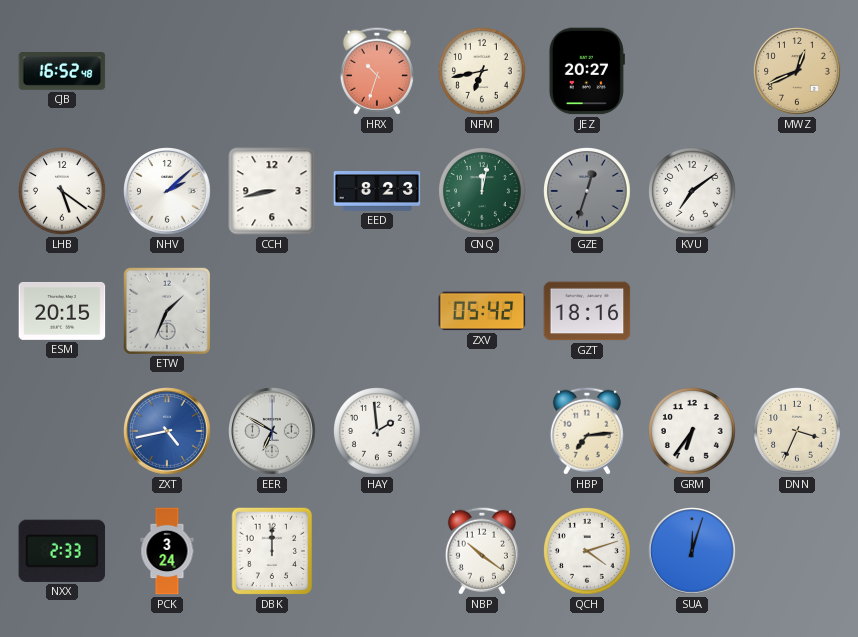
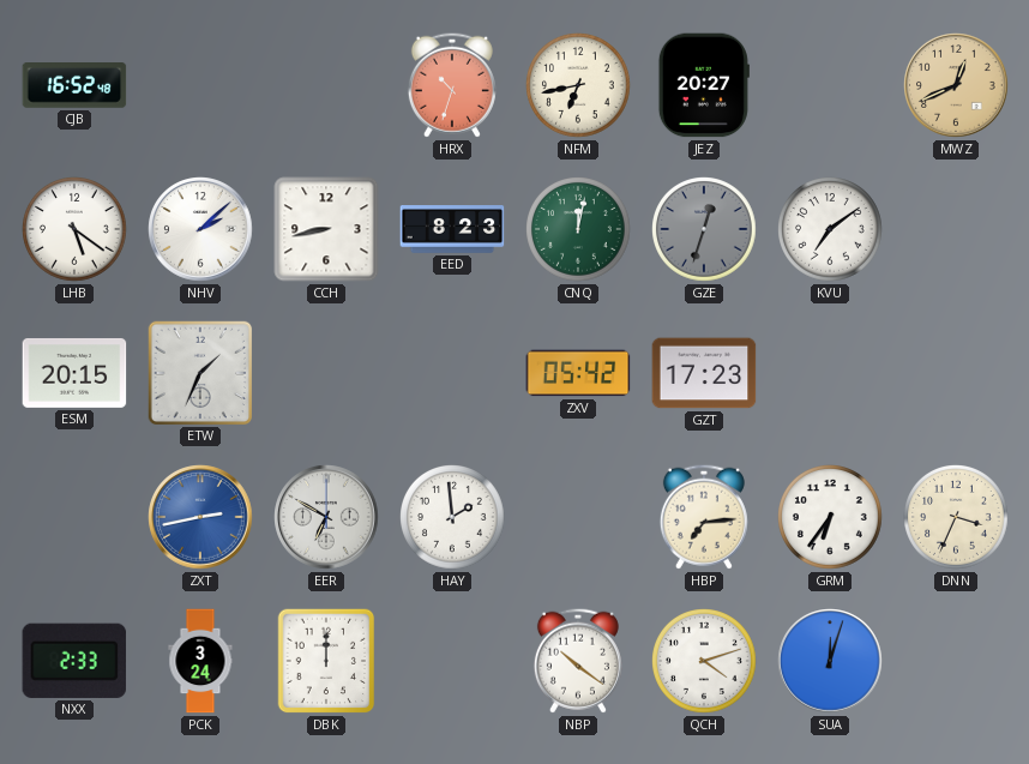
GZT: 18:16 -> 17:23
ZXT: 4:43 -> 2:43
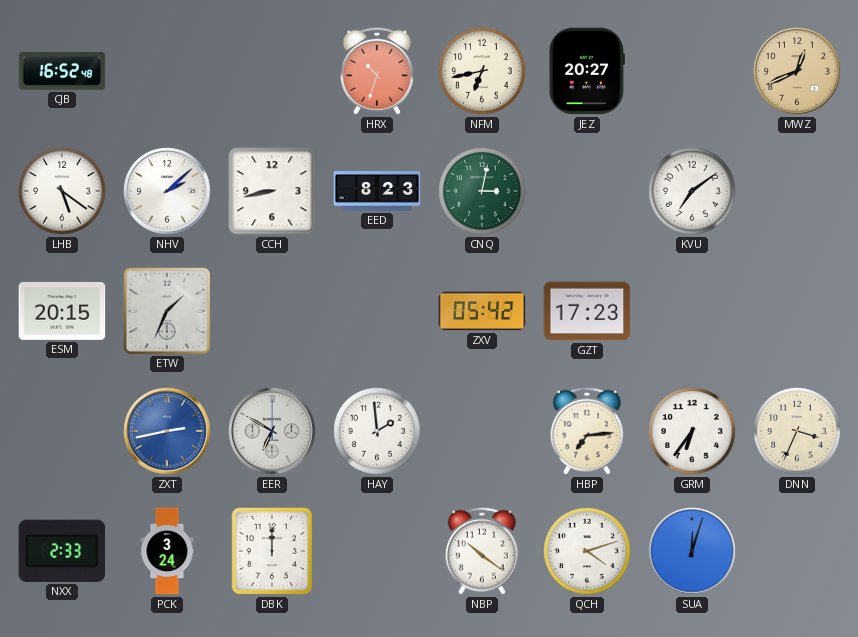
CNQ: 12:02 -> 3:02
GZE: 12:33 -> none
